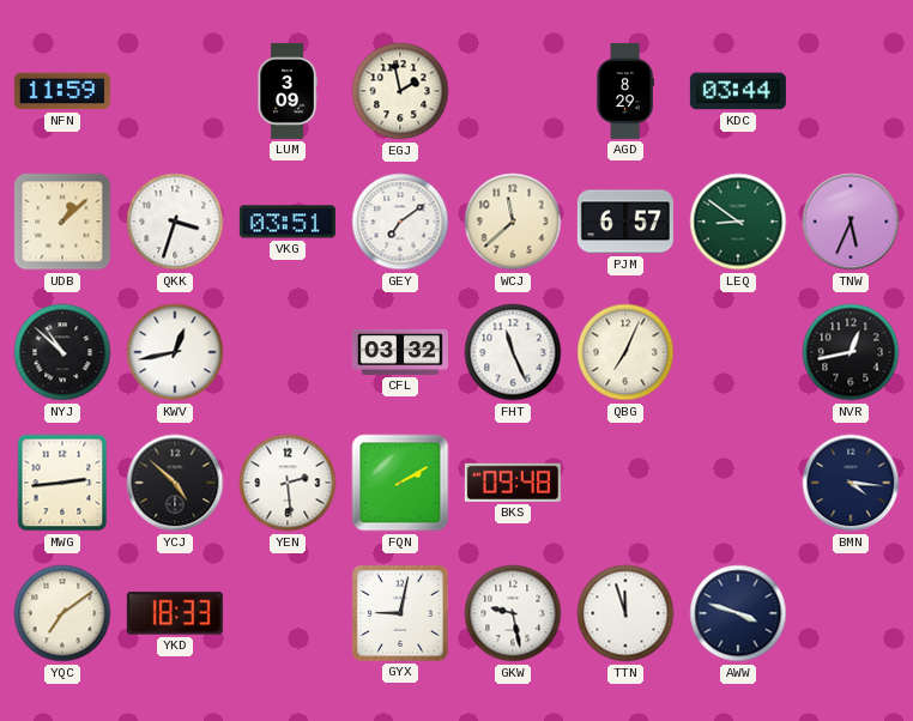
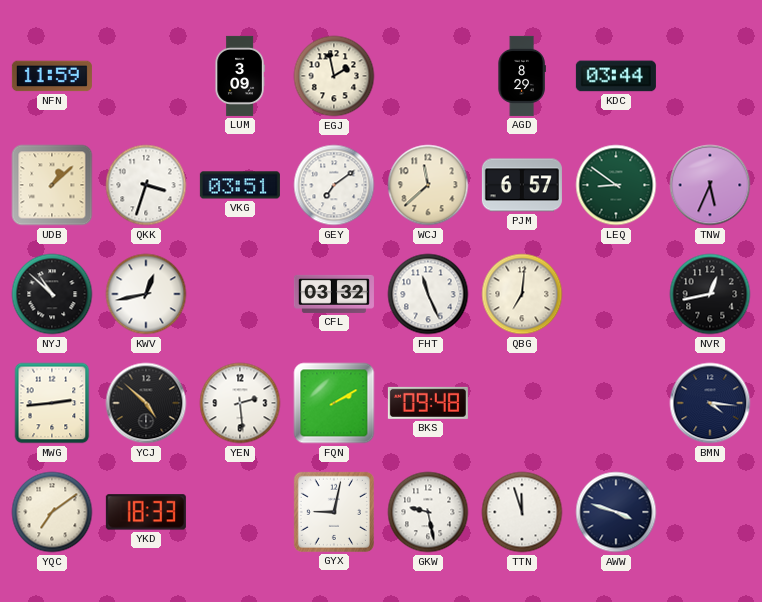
QBG: 7:04 -> 7:01
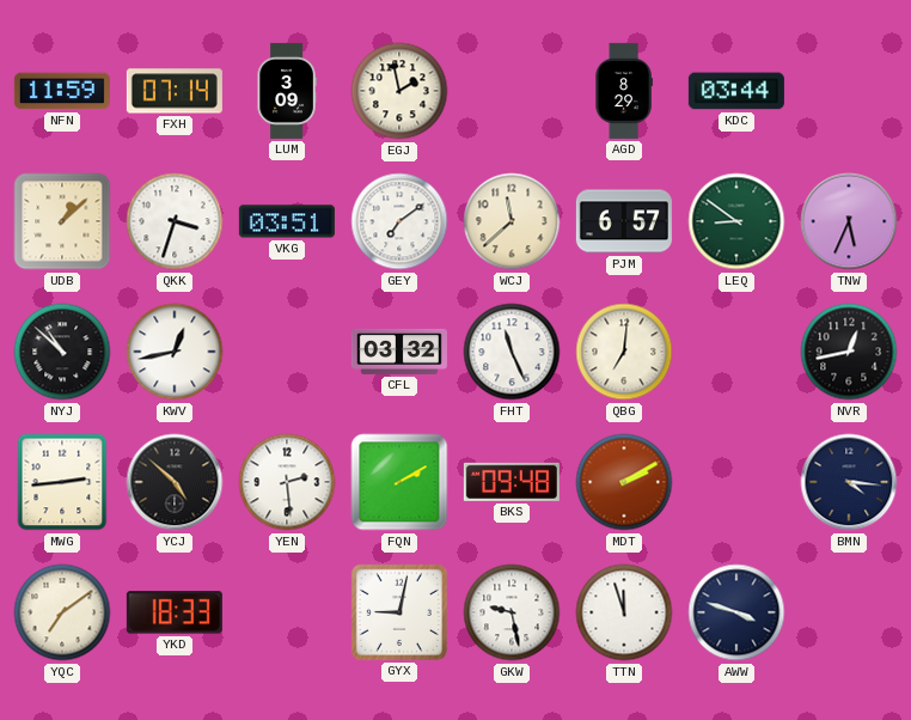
FXH: none -> 07:14
MDT: none -> 2:10
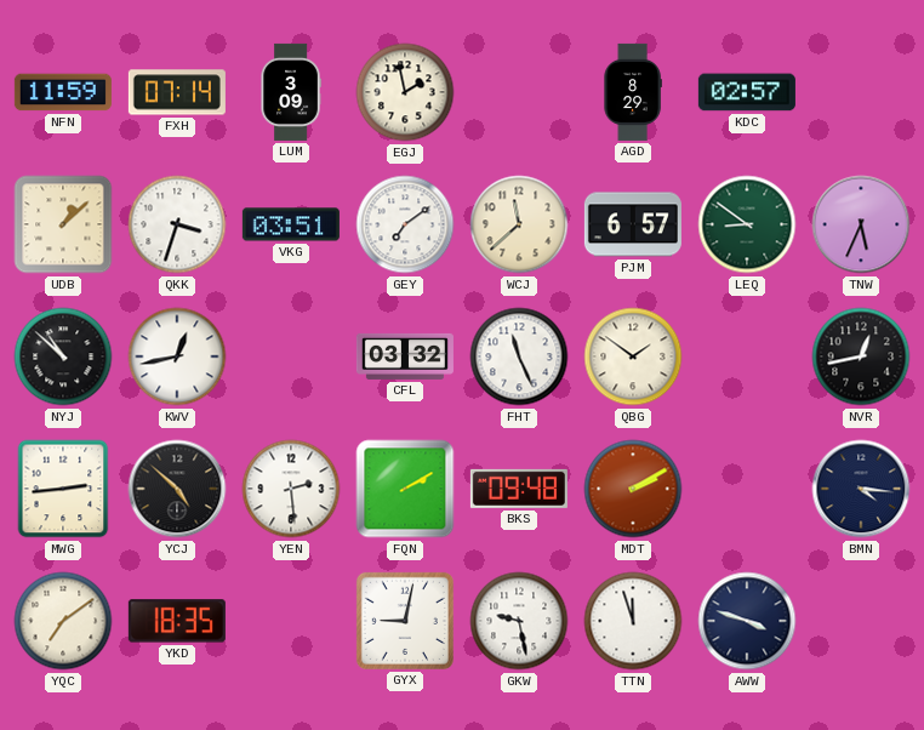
KDC: 03:44 -> 02:57
QBG: 7:01 -> 1:51
YKD: 18:33 -> 18:35
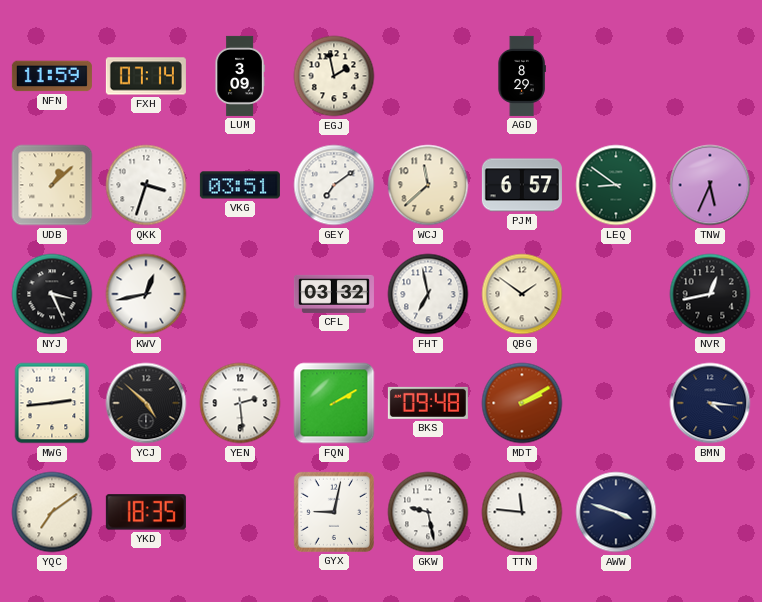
KDC: 02:57 -> none
NYJ: 10:52 -> 3:26
FHT: 11:26 -> 6:58
TTN: 11:57 -> 11:46
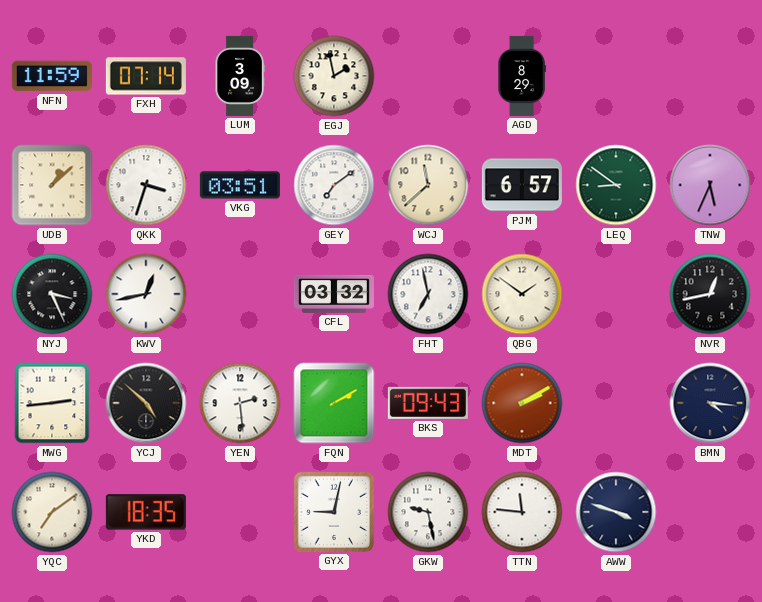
BKS: 09:48 -> 09:43
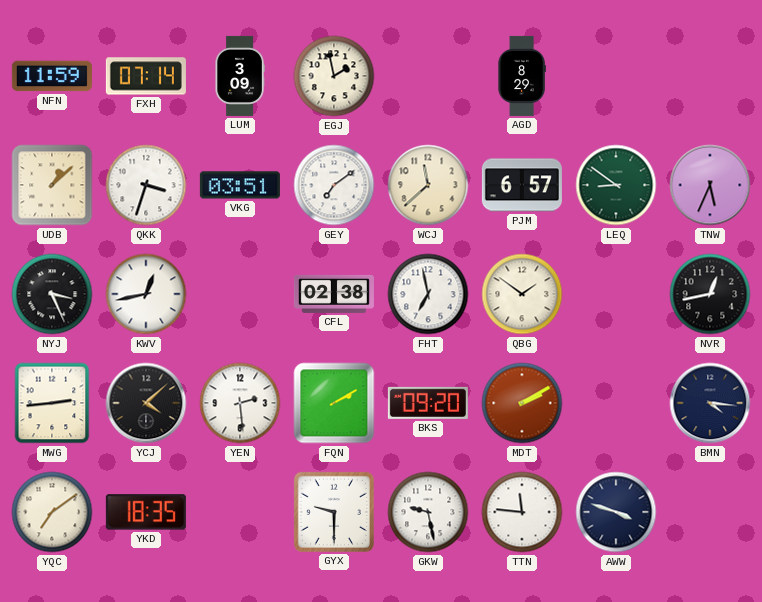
CFL: 03:32 -> 02:38
YCJ: 4:52 -> 4:08
BKS: 09:43 -> 09:20
GYX: 9:02 -> 9:30
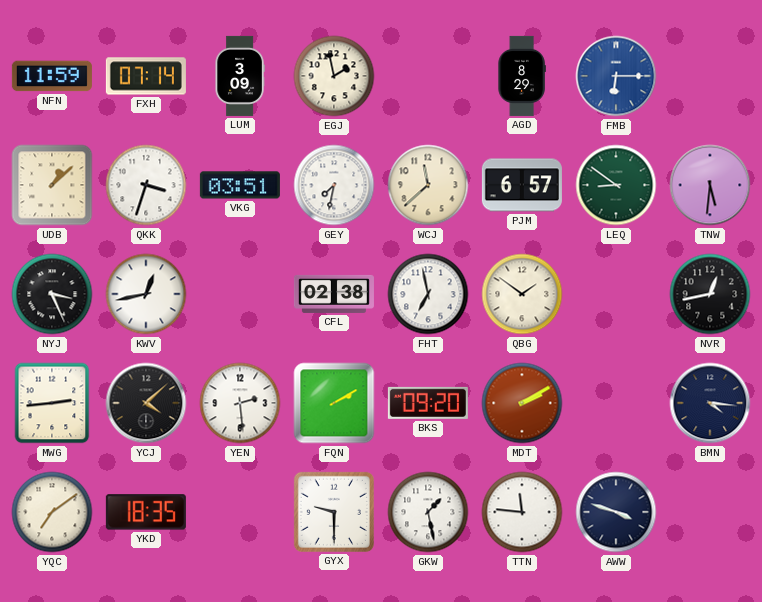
FMB: none -> 6:15
GEY: 7:09 -> 7:32
TNW: 5:34 -> 5:31
GKW: 9:28 -> 1:28
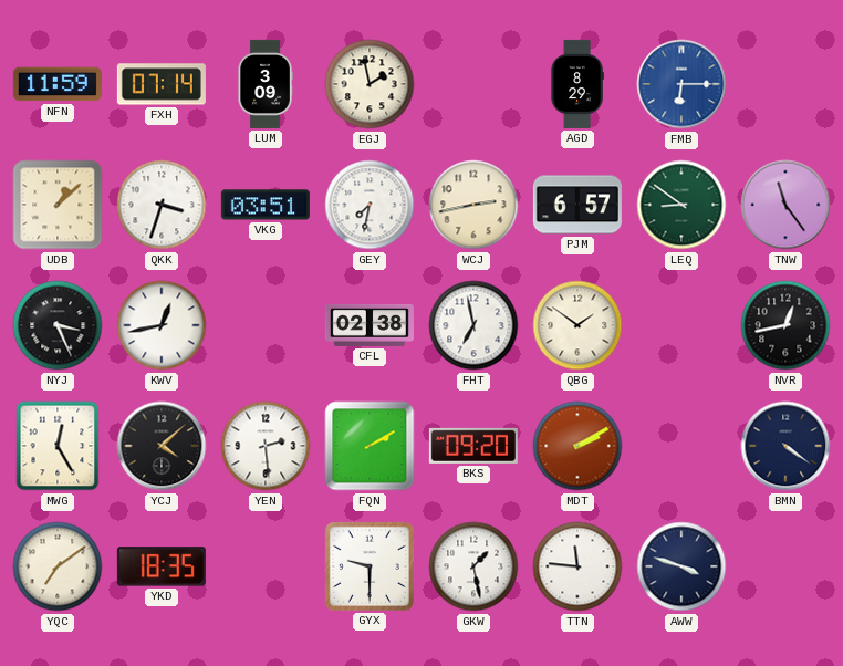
WCJ: 11:38 -> 2:43
TNW: 5:31 -> 11:24
MWG: 2:44 -> 12:25
BMN: 4:16 -> 4:21
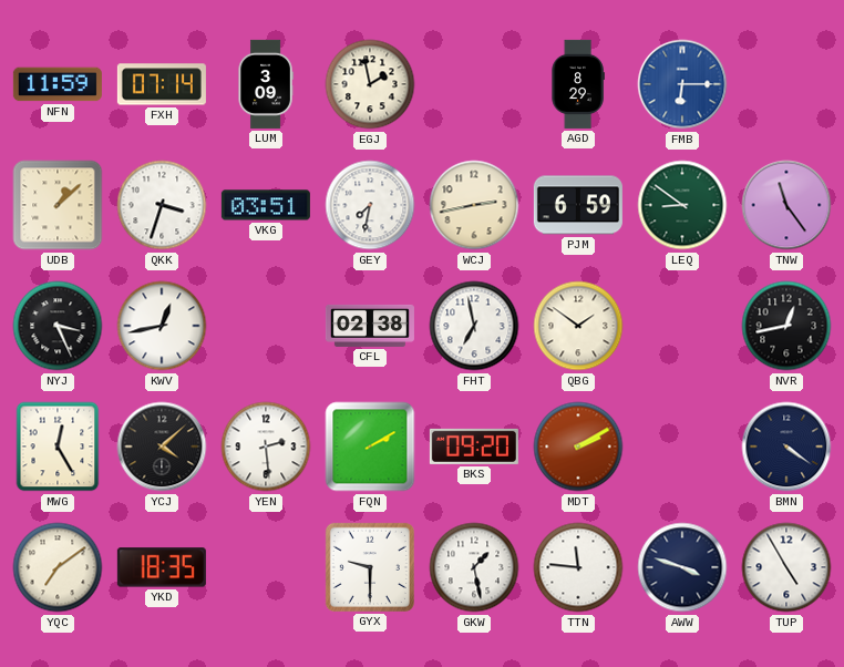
PJM: 6:57 -> 6:59
TUP: none -> 4:55
